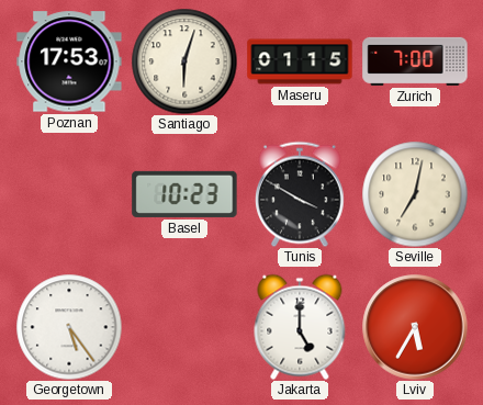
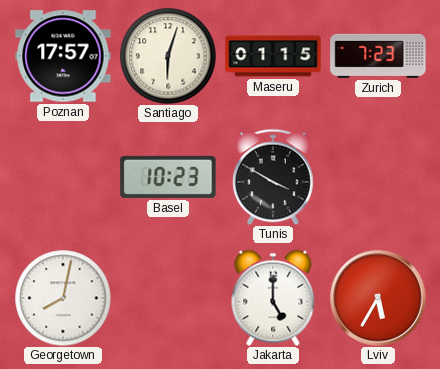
Poznan: 17:53 -> 17:57
Zurich: 7:00 -> 7:23
Seville: 7:02 -> none
Georgetown: 5:24 -> 8:02
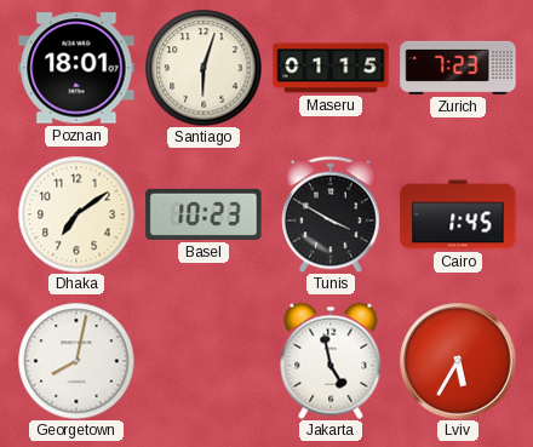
Poznan: 17:57 -> 18:01
Dhaka: none -> 7:09
Cairo: none -> 1:45
Jakarta: 5:00 -> 4:58
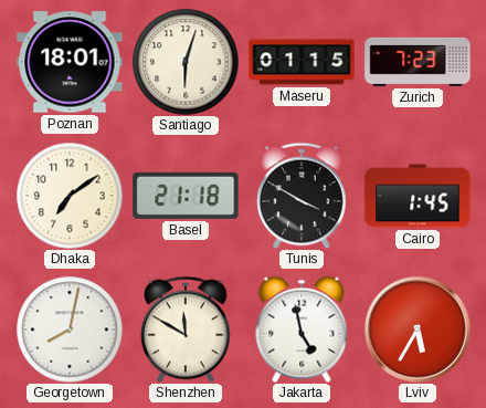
Basel: 10:23 -> 21:18
Shenzhen: none -> 11:50
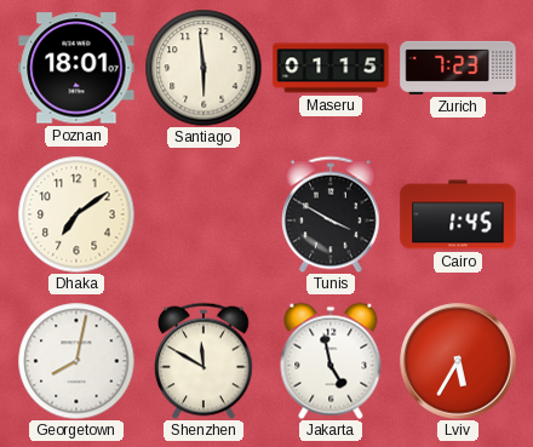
Santiago: 6:03 -> 5:59
Basel: 21:18 -> none
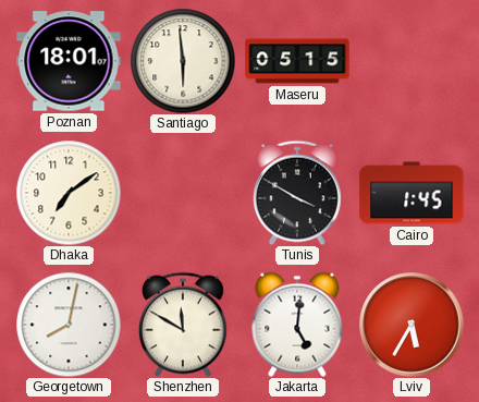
Maseru: 01:15 -> 05:15
Zurich: 7:23 -> none
Jakarta: 4:58 -> 5:01
